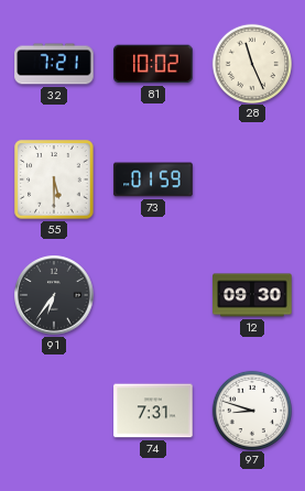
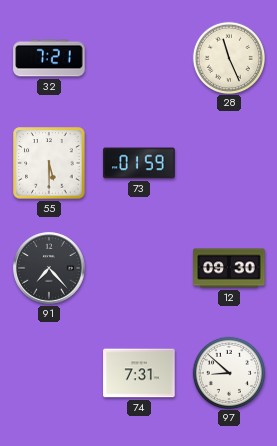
81: 10:02 -> none
91: 6:36 -> 7:23
97: 8:48 -> 8:52
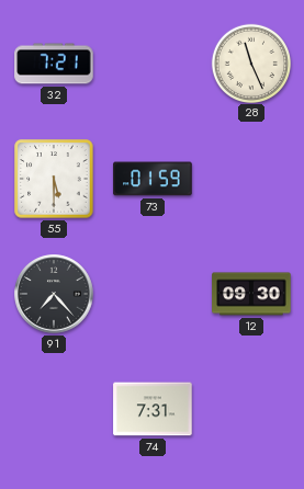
97: 8:52 -> none
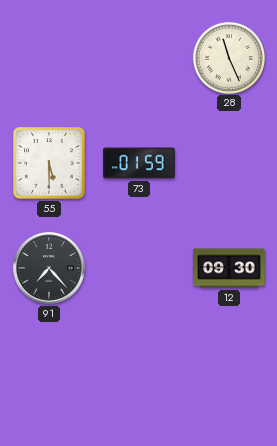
32: 7:21 -> none
74: 7:31 -> none
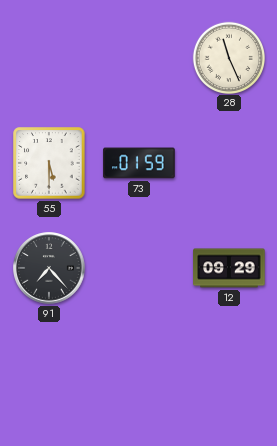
12: 09:30 -> 09:29
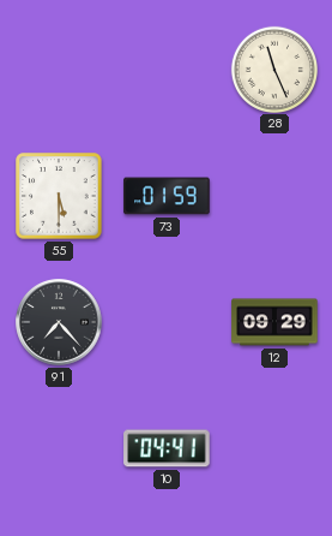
10: none -> 04:41
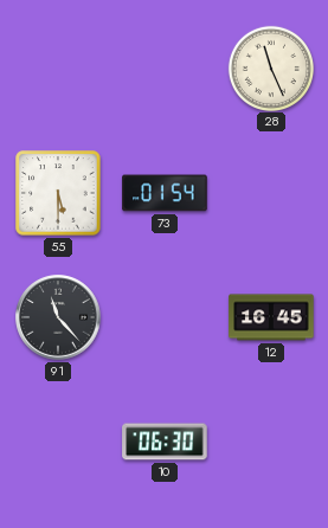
73: 01:59 -> 01:54
91: 7:23 -> 11:23
12: 09:29 -> 16:45
10: 04:41 -> 06:30
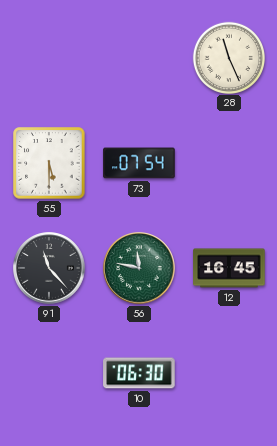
73: 01:54 -> 07:54
56: none -> 11:47
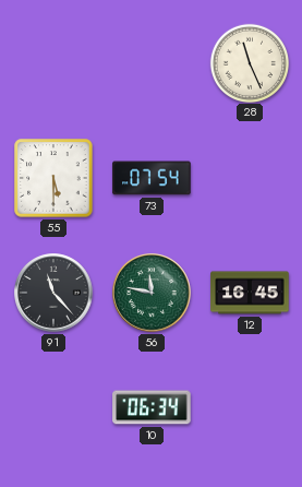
10: 06:30 -> 06:34
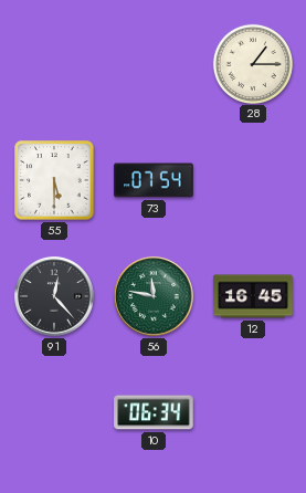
28: 11:26 -> 1:15
91: 11:23 -> 12:23
